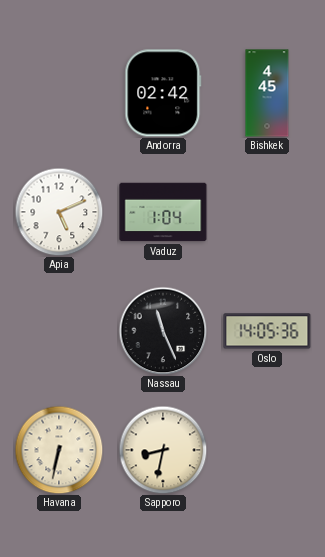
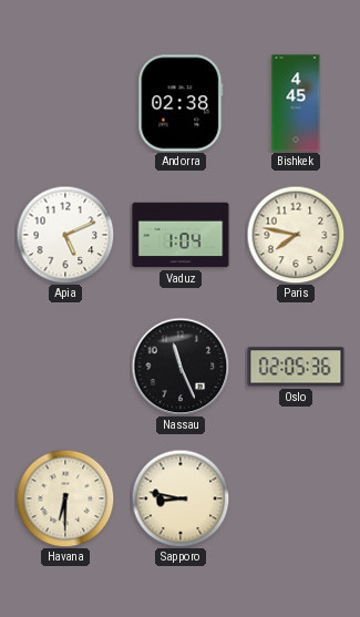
Andorra: 02:42 -> 02:38
Paris: none -> 7:47
Oslo: 14:05 -> 02:05
Havana: 6:32 -> 6:30
Sapporo: 8:32 -> 8:47
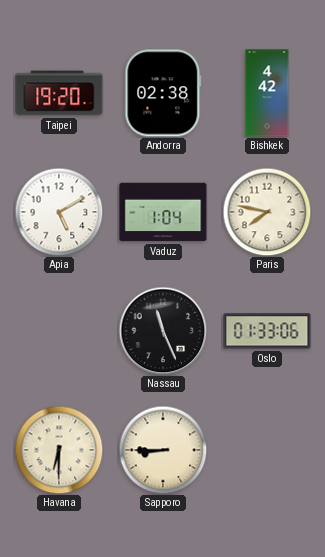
Taipei: none -> 19:20
Bishkek: 4:45 -> 4:42
Apia: 5:11 -> 5:10
Oslo: 02:05 -> 01:33
Sapporo: 8:47 -> 8:45
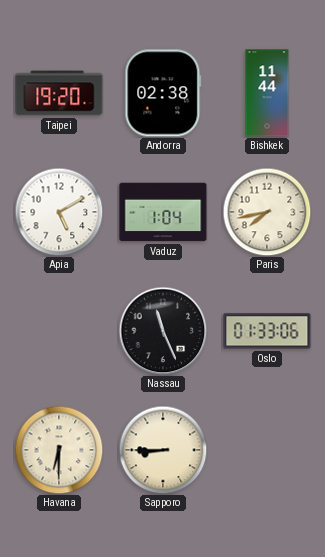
Bishkek: 4:42 -> 11:44
Paris: 7:47 -> 7:43
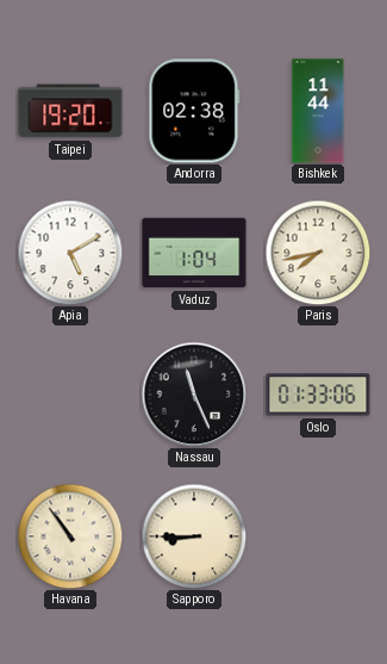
Havana: 6:30 -> 10:54
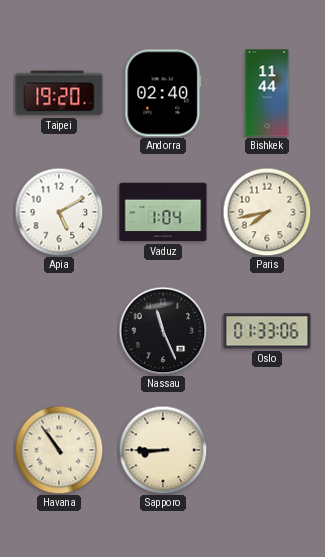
Andorra: 02:38 -> 02:40
